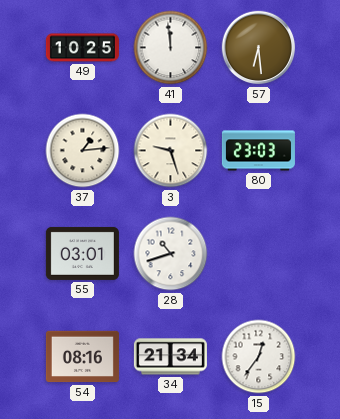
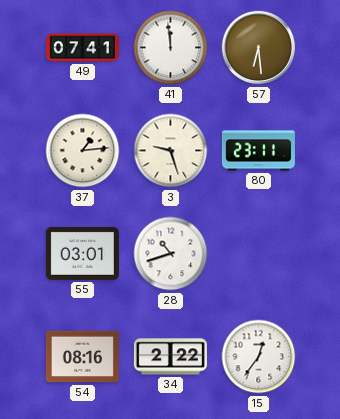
49: 10:25 -> 07:41
80: 23:03 -> 23:11
34: 21:34 -> 2:22
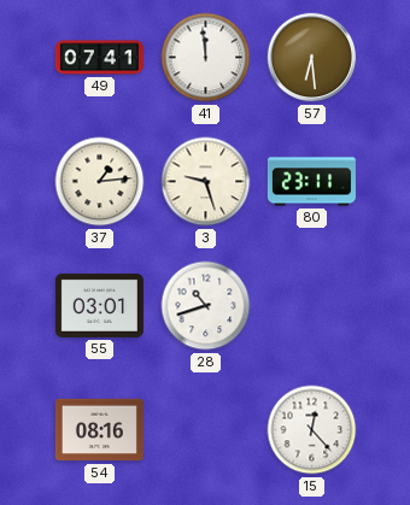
34: 2:22 -> none
15: 12:36 -> 12:23
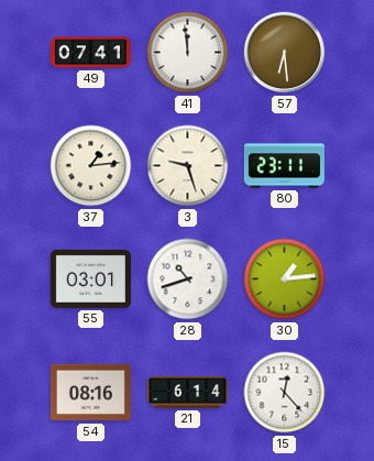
30: none -> 1:14
21: none -> 6:14
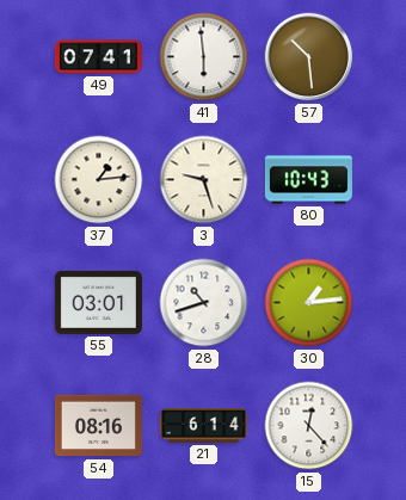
41: 11:59 -> 5:59
57: 6:29 -> 10:29
80: 23:11 -> 10:43
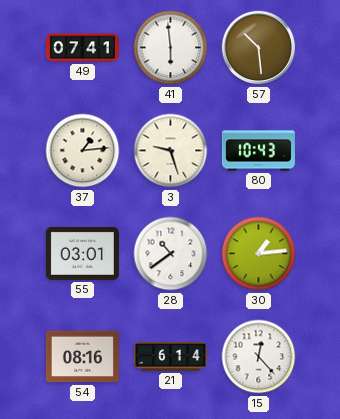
28: 10:42 -> 10:39
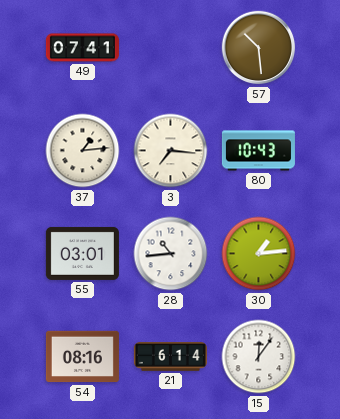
41: 5:59 -> none
3: 9:27 -> 7:16
28: 10:39 -> 10:44
15: 12:23 -> 12:06
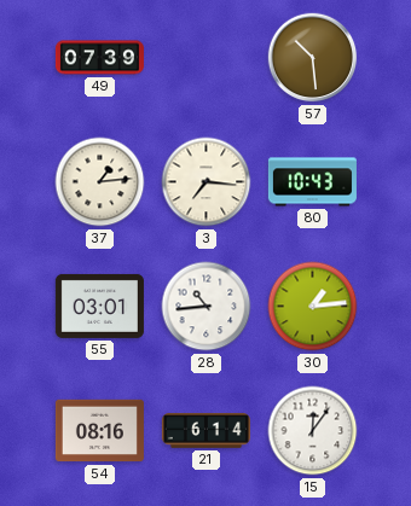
49: 07:41 -> 07:39
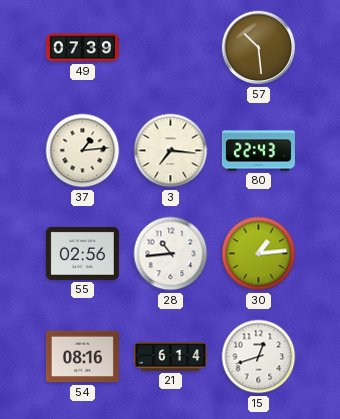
80: 10:43 -> 22:43
55: 03:01 -> 02:56
15: 12:06 -> 12:42
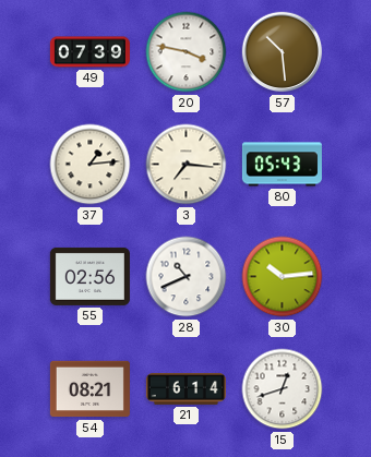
20: none -> 3:47
80: 22:43 -> 05:43
28: 10:44 -> 10:41
30: 1:14 -> 10:14
54: 08:16 -> 08:21
